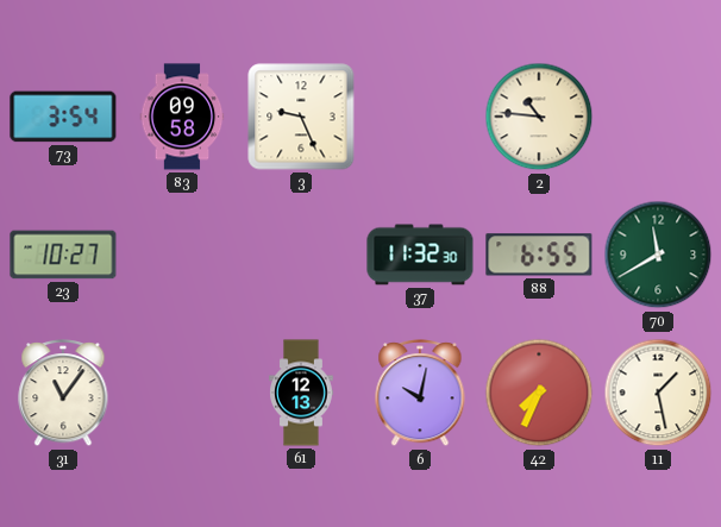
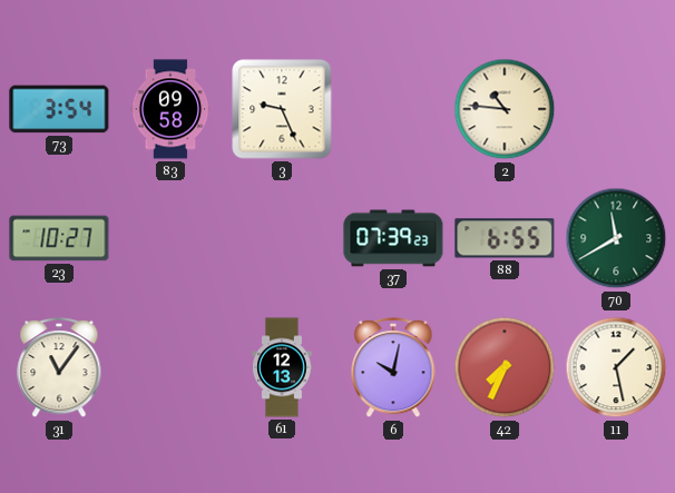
37: 11:32 -> 07:39
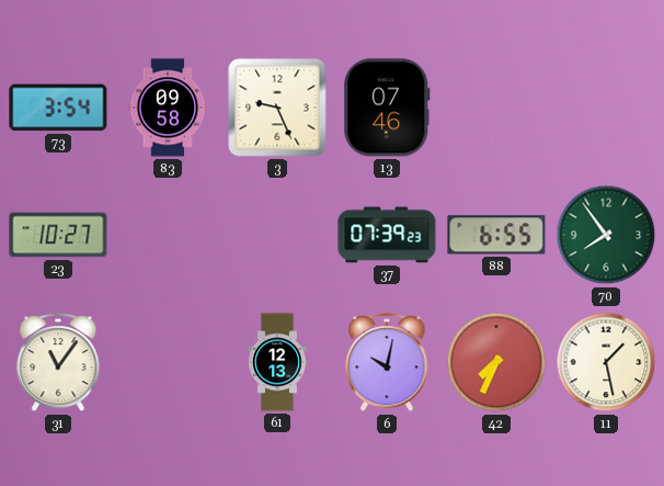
13: none -> 07:46
2: 10:46 -> none
70: 11:40 -> 7:54
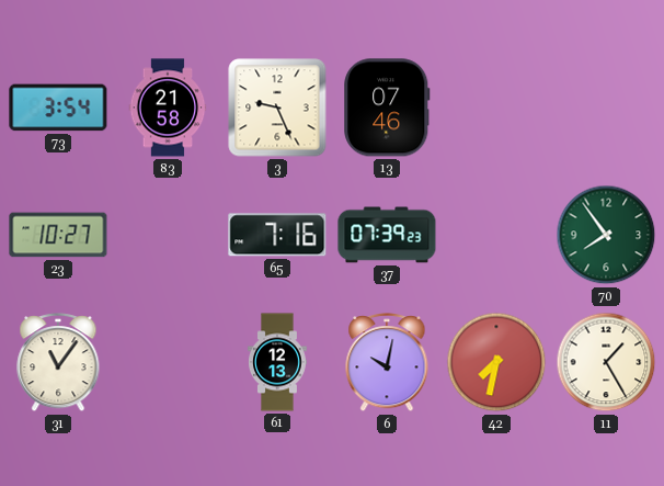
83: 09:58 -> 21:58
65: none -> 7:16
88: 6:55 -> none
42: 7:34 -> 7:32
11: 1:28 -> 1:25
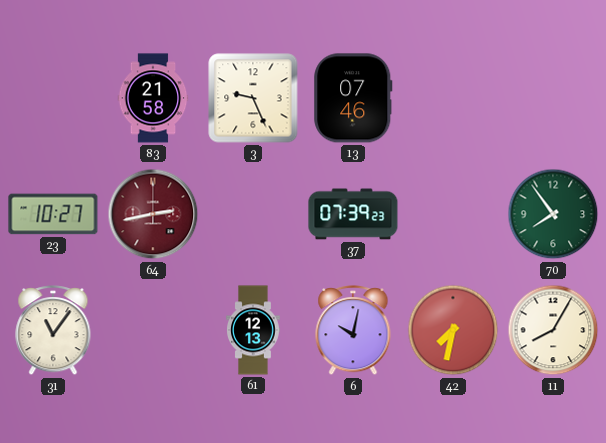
73: 3:54 -> none
64: none -> 2:43
65: 7:16 -> none
11: 1:25 -> 8:05
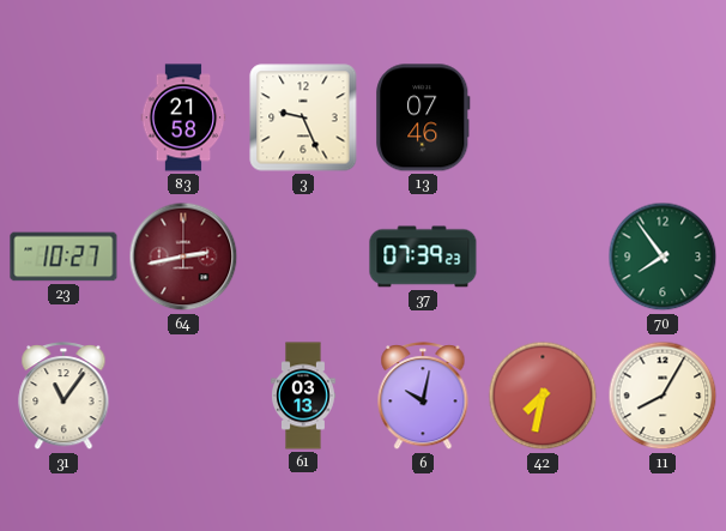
61: 12:13 -> 03:13
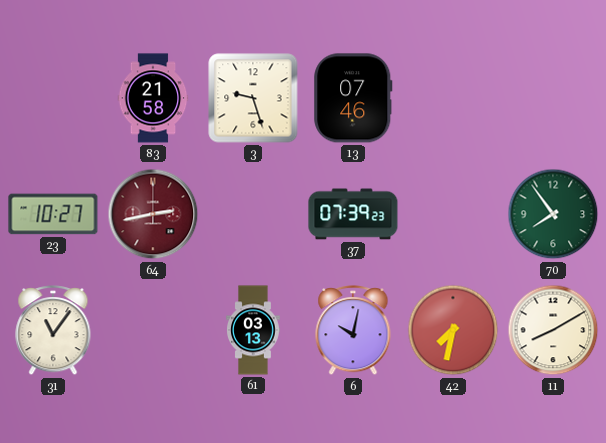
3: 9:26 -> 9:27
11: 8:05 -> 8:10
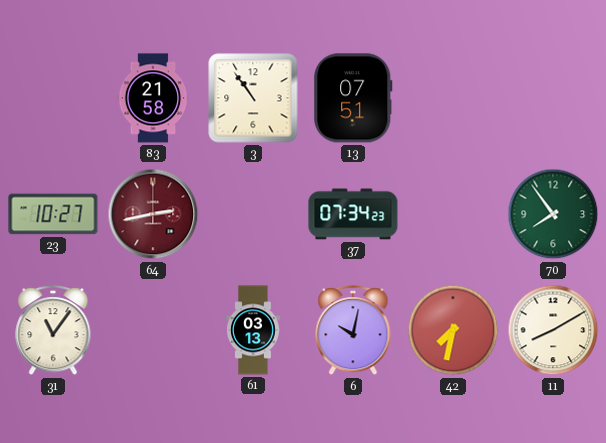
3: 9:27 -> 10:54
13: 07:46 -> 07:51
37: 07:39 -> 07:34
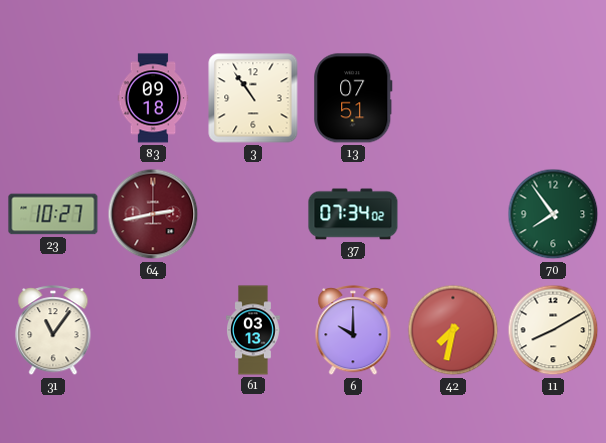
83: 21:58 -> 09:18
37: 07:34:23 -> 07:34:02
6: 10:02 -> 10:00
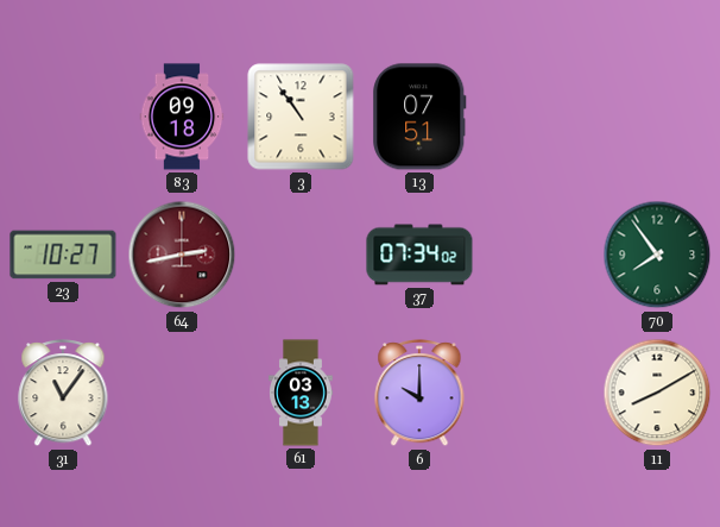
42: 7:32 -> none
